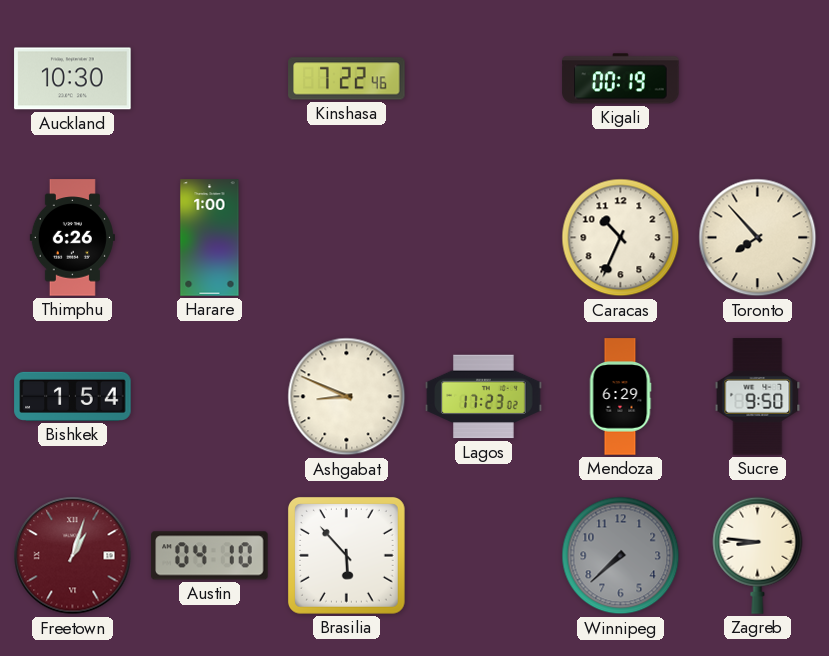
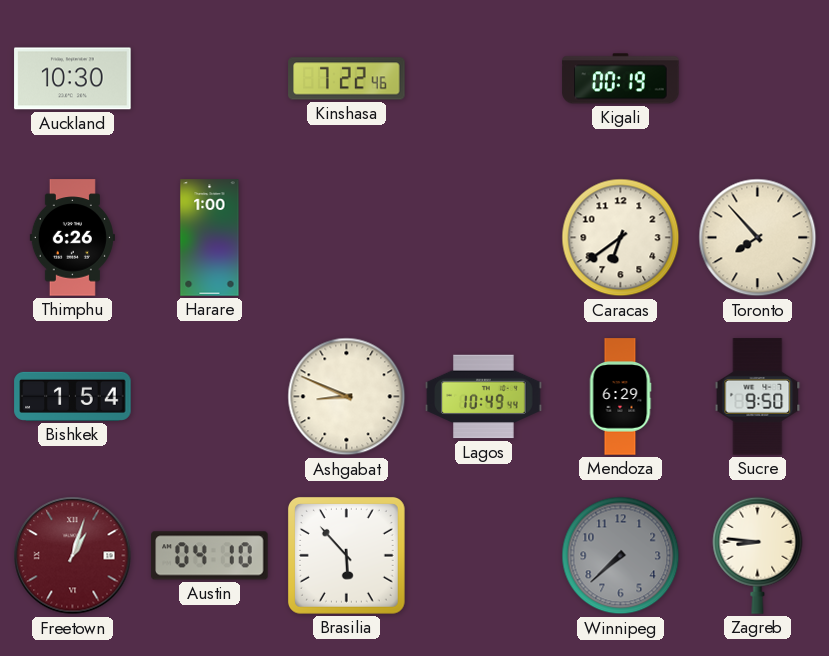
Caracas: 10:34 -> 6:39
Lagos: 17:23 -> 10:49
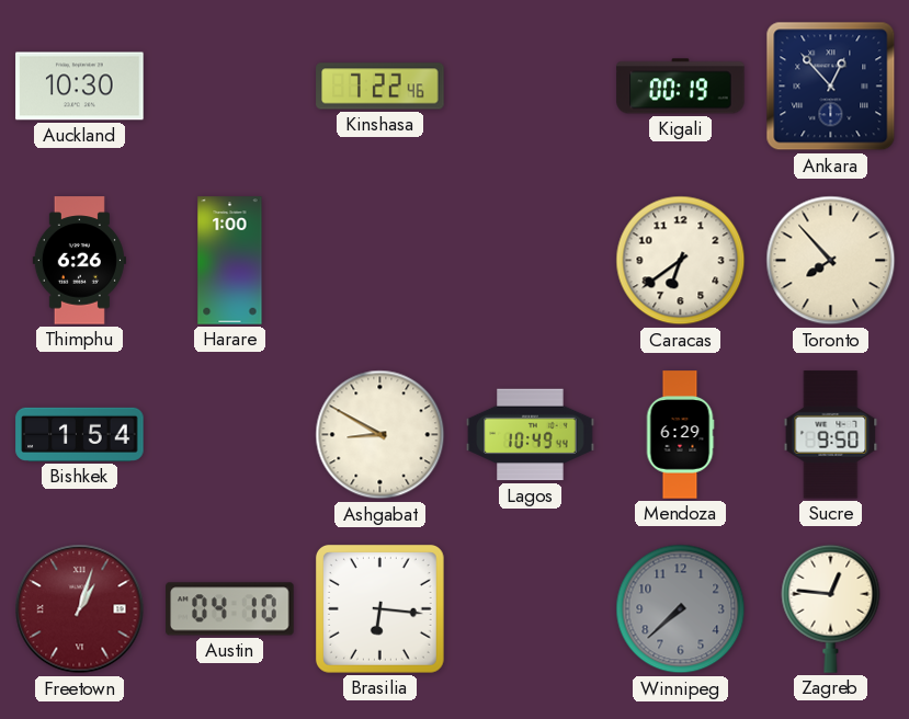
Ankara: none -> 12:53
Ashgabat: 8:49 -> 8:50
Brasilia: 5:53 -> 6:16
Zagreb: 8:46 -> 12:46
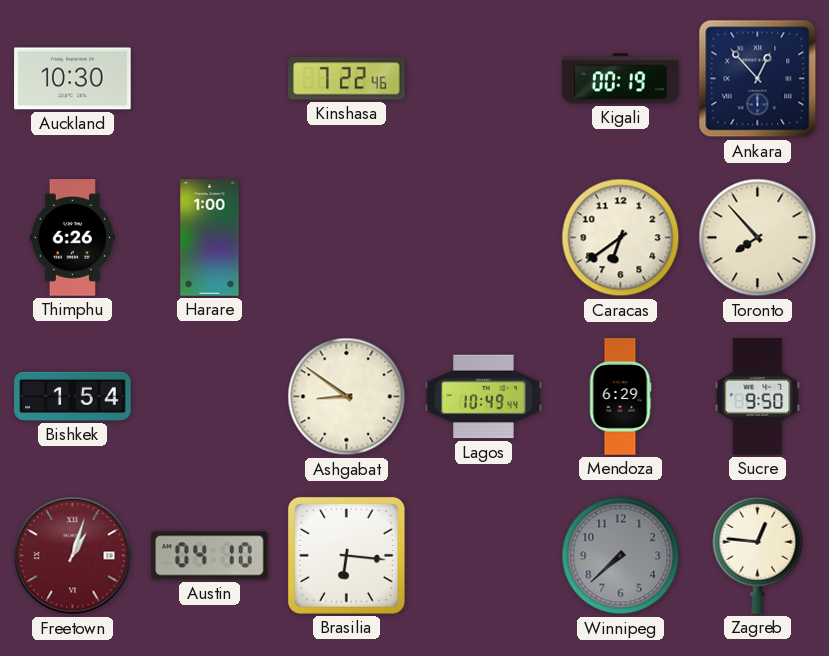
Ashgabat: 8:50 -> 8:51
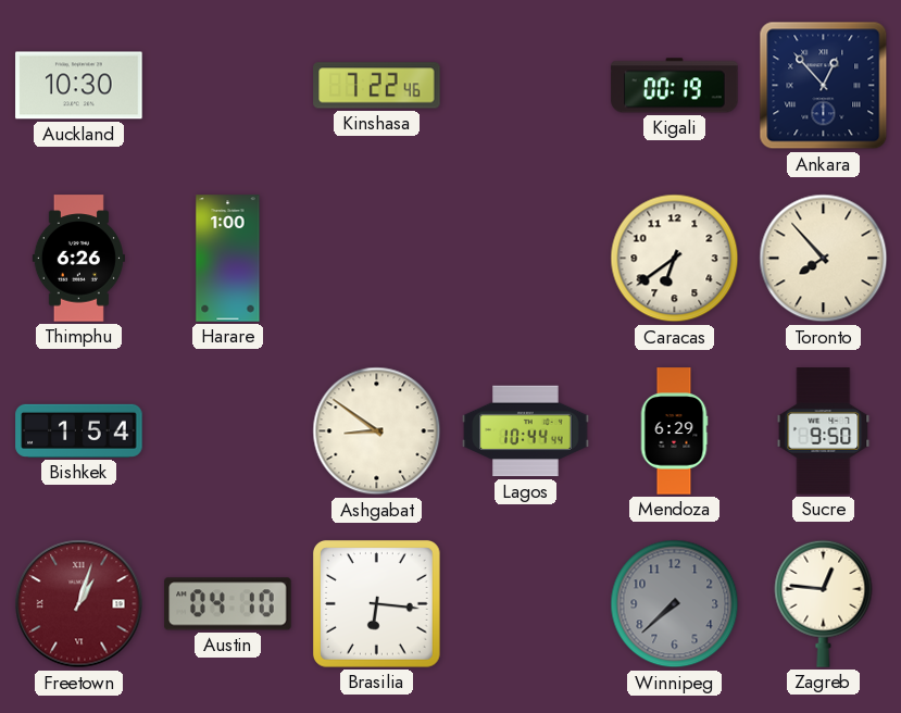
Lagos: 10:49 -> 10:44
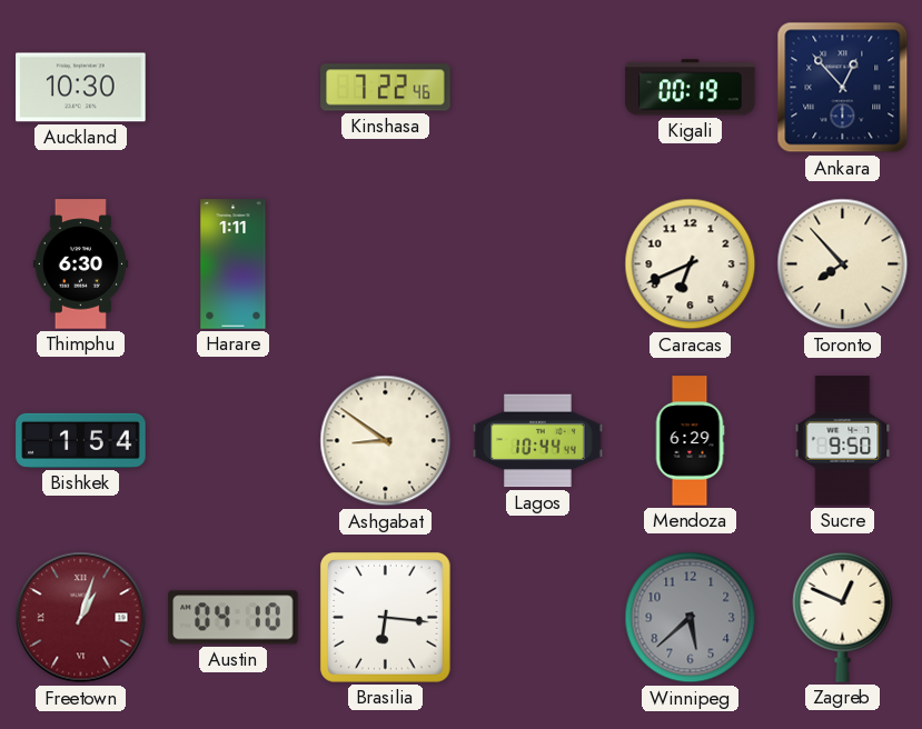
Thimphu: 6:26 -> 6:30
Harare: 1:00 -> 1:11
Caracas: 6:39 -> 6:41
Winnipeg: 7:38 -> 5:38
Zagreb: 12:46 -> 12:49
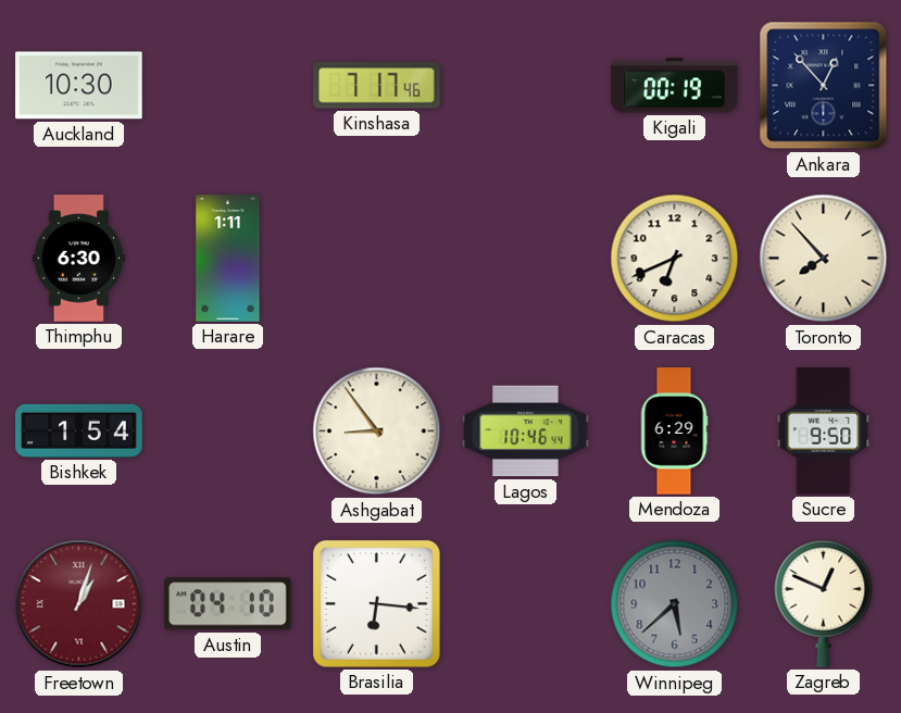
Kinshasa: 7:22 -> 7:17
Ashgabat: 8:51 -> 8:54
Lagos: 10:44 -> 10:46
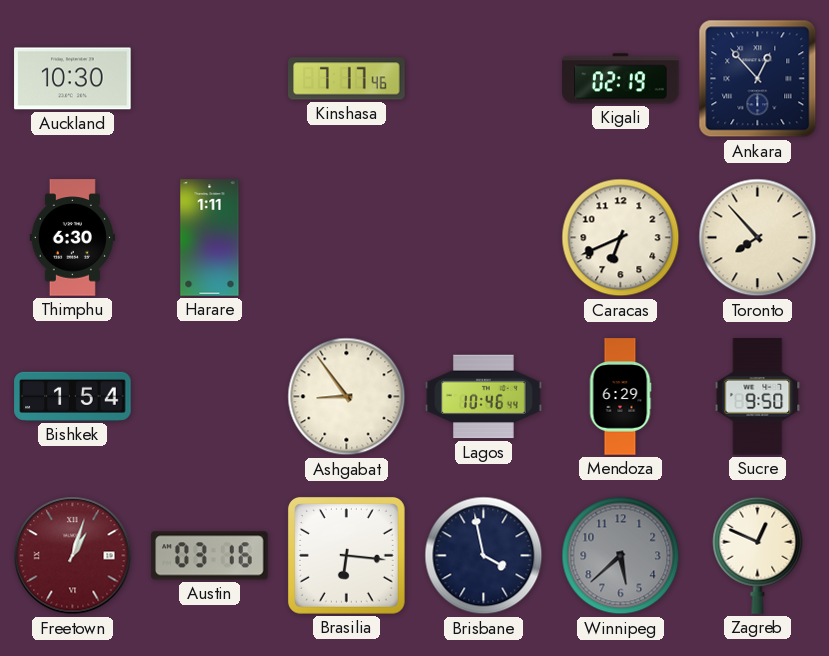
Kigali: 00:19 -> 02:19
Austin: 04:10 -> 03:16
Brisbane: none -> 3:58
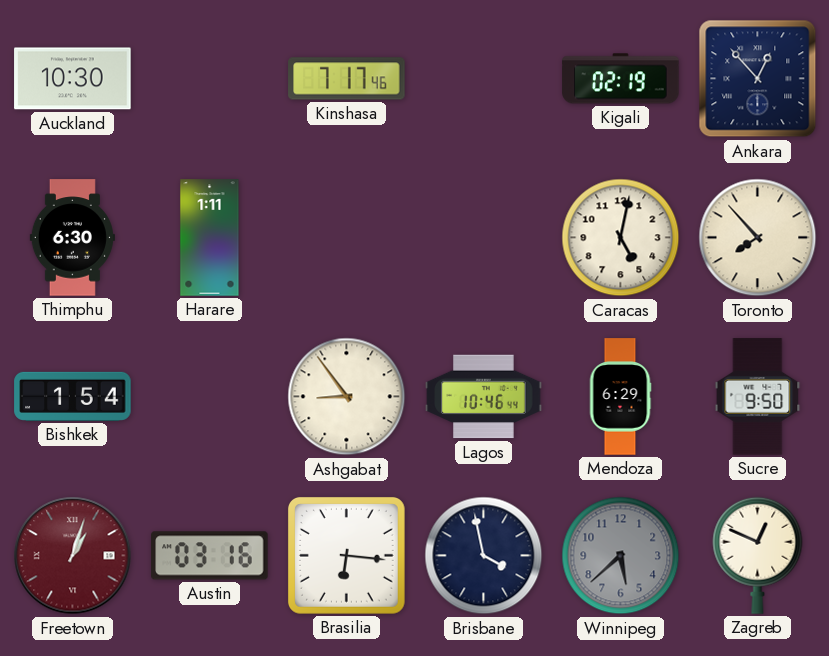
Caracas: 6:41 -> 5:02
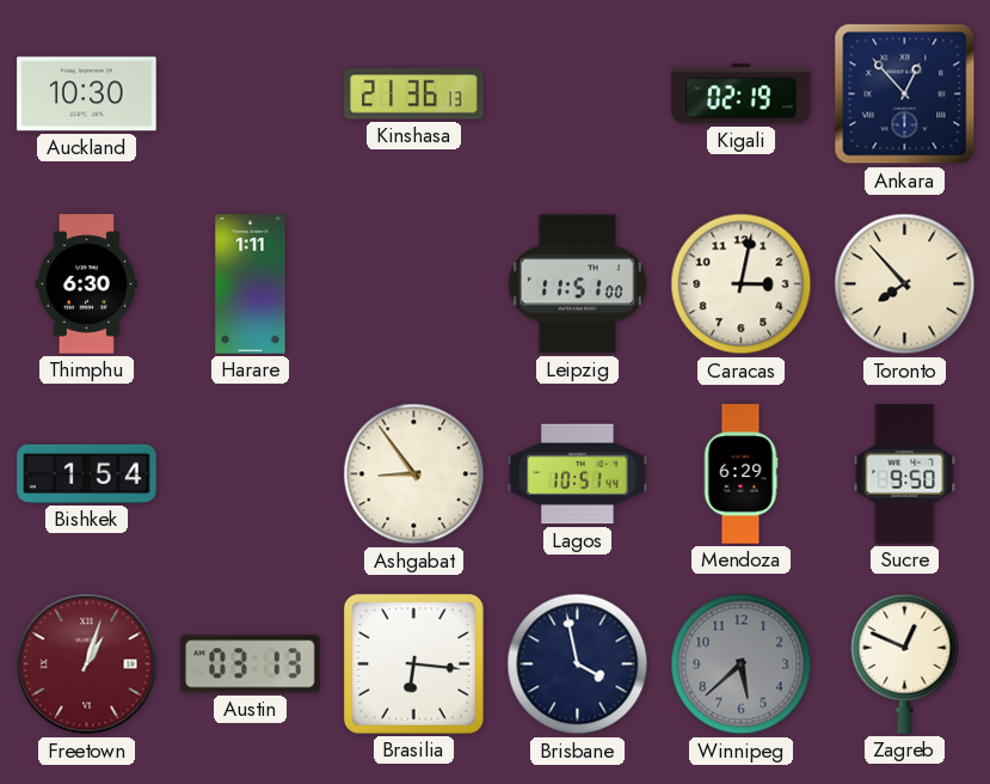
Kinshasa: 7:17 -> 21:36
Leipzig: none -> 11:51
Caracas: 5:02 -> 3:02
Lagos: 10:46 -> 10:51
Austin: 03:16 -> 03:13
